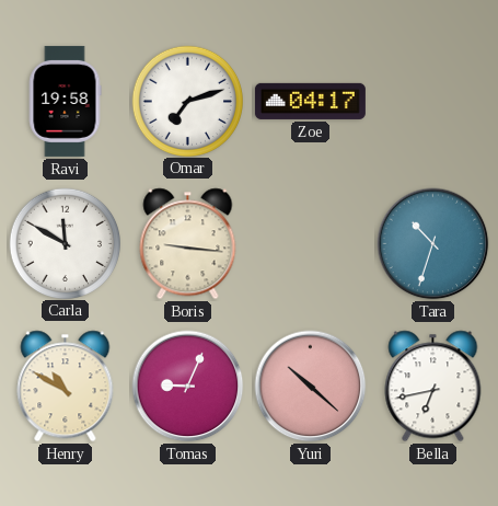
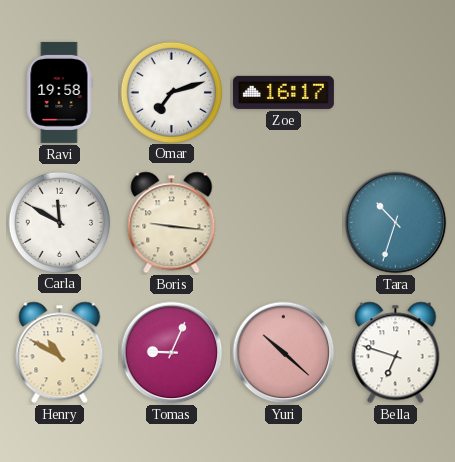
Zoe: 04:17 -> 16:17
Bella: 6:43 -> 6:48
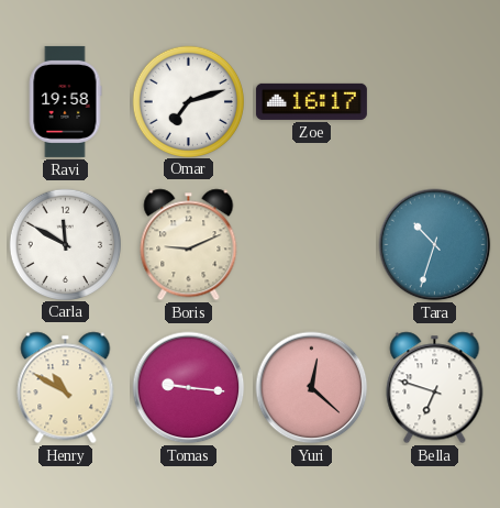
Boris: 9:16 -> 9:11
Tomas: 9:04 -> 9:16
Yuri: 10:22 -> 12:22
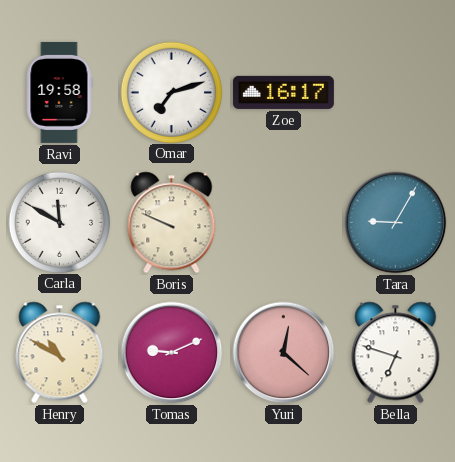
Boris: 9:11 -> 9:49
Tara: 10:33 -> 9:05
Tomas: 9:16 -> 9:11
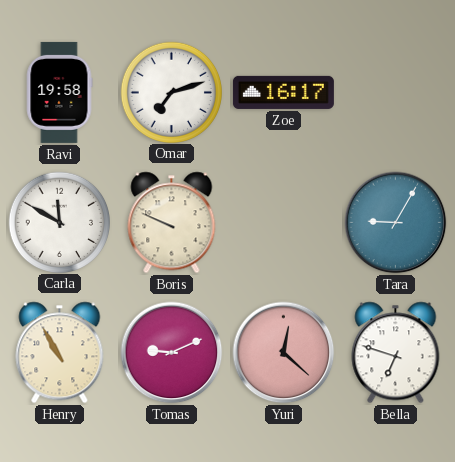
Henry: 10:50 -> 10:55
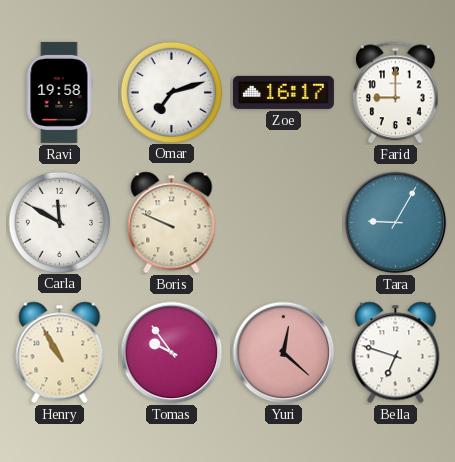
Farid: none -> 9:00
Tomas: 9:11 -> 9:54
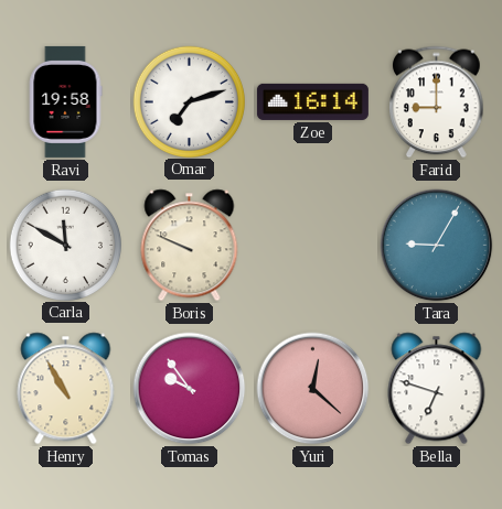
Zoe: 16:17 -> 16:14
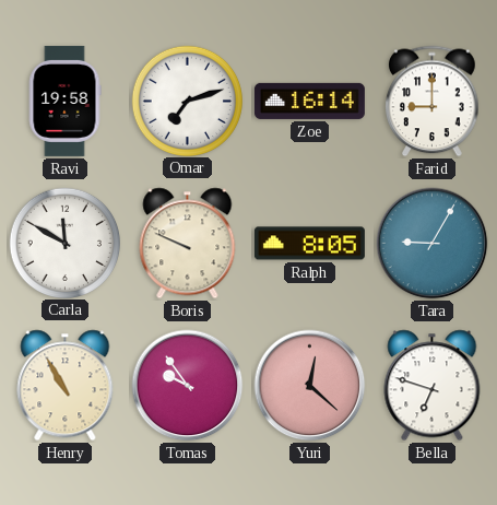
Ralph: none -> 8:05
